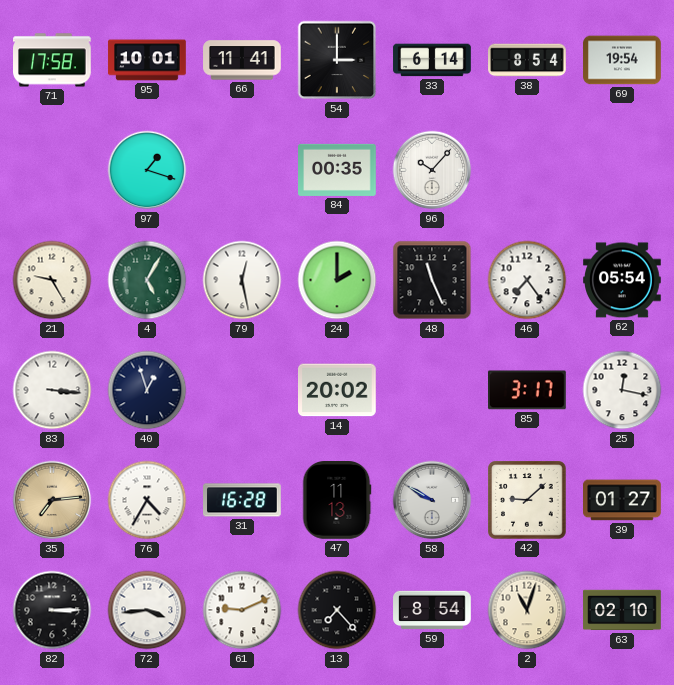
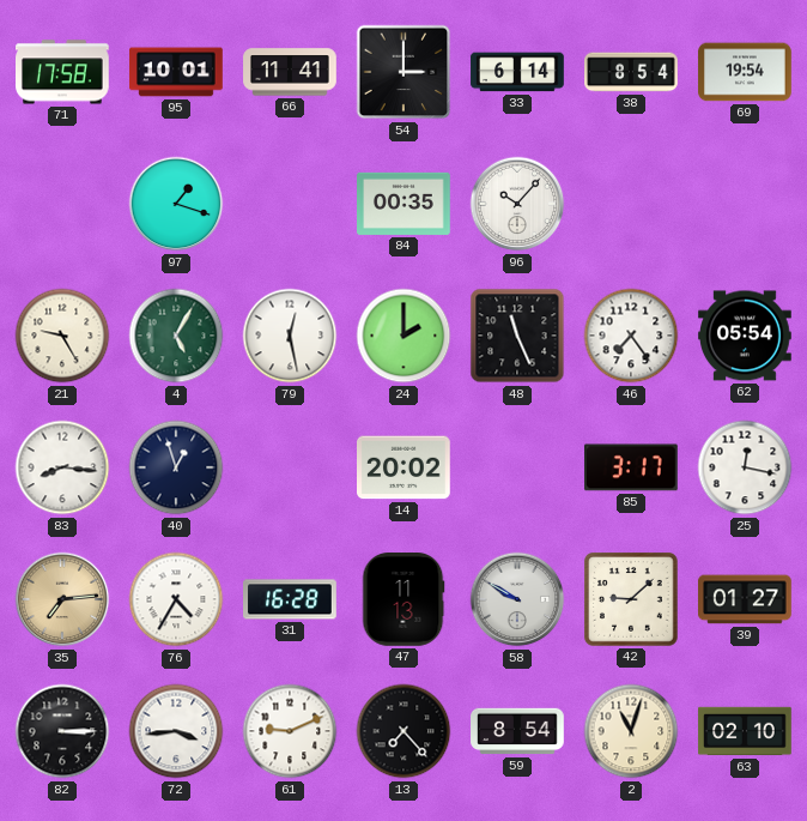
83: 3:16 -> 8:16
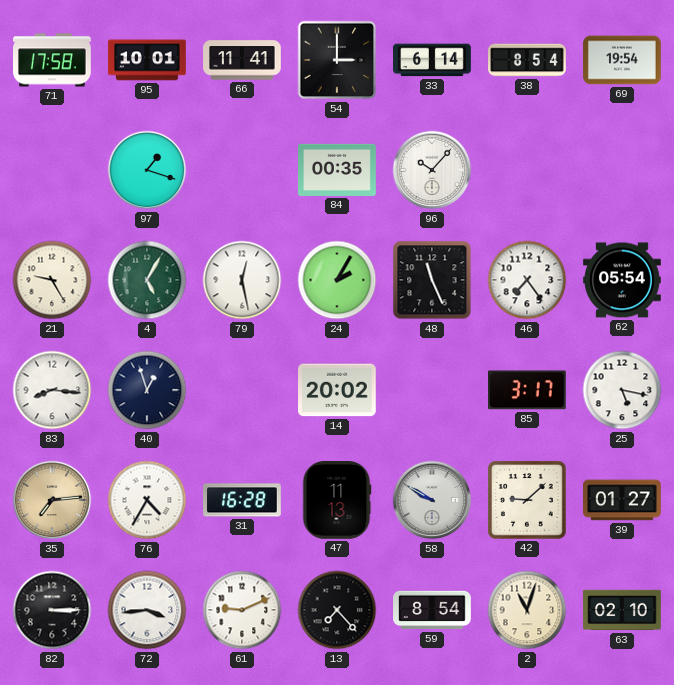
24: 2:00 -> 2:05
25: 12:17 -> 5:17
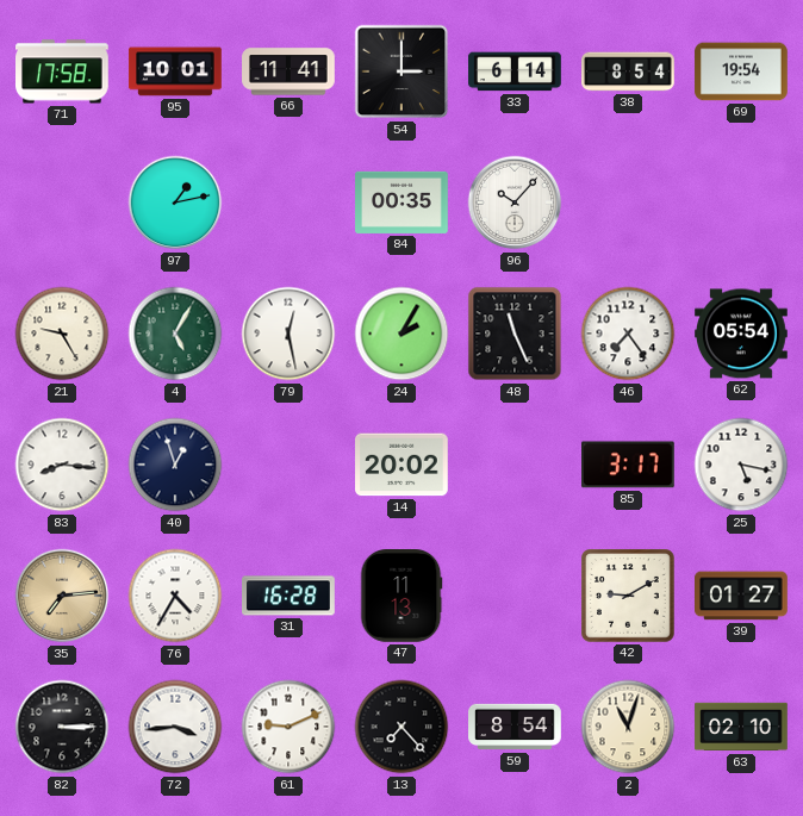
97: 1:18 -> 1:13
58: 9:50 -> none
42: 9:08 -> 9:10
